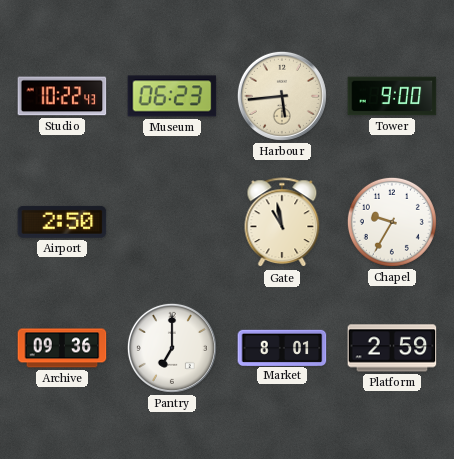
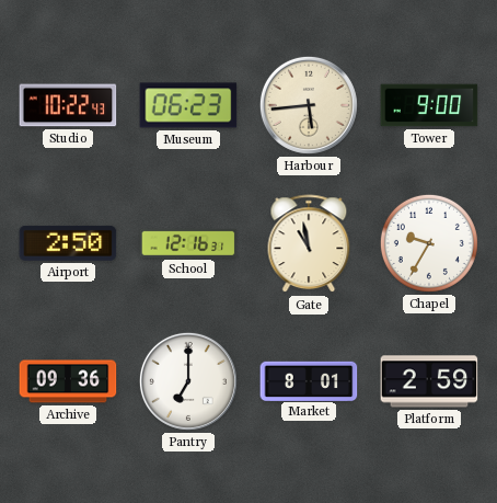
School: none -> 12:16
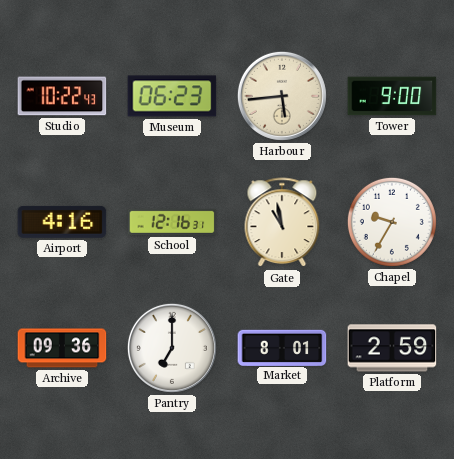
Airport: 2:50 -> 4:16
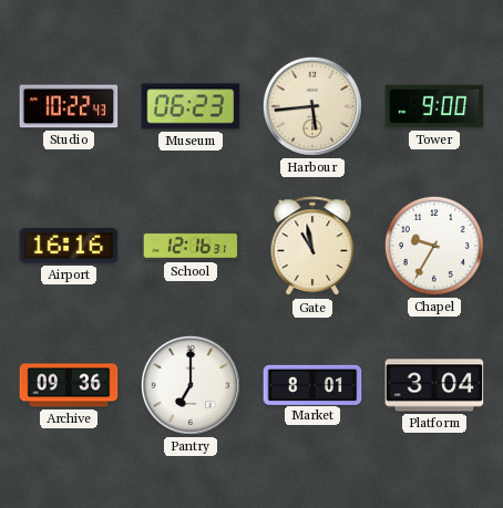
Airport: 4:16 -> 16:16
Platform: 2:59 -> 3:04
